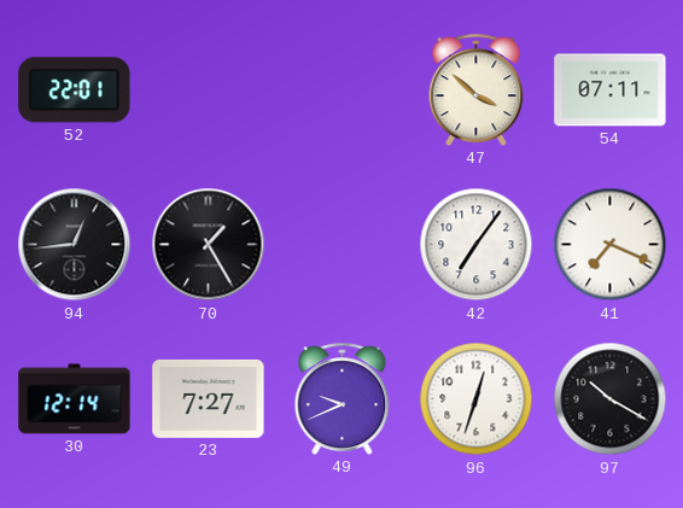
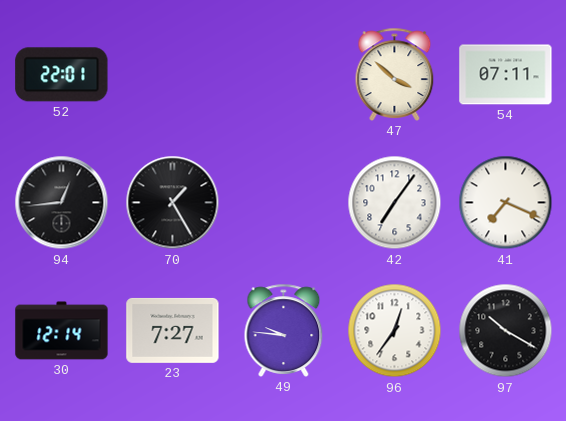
49: 9:41 -> 9:46
96: 12:33 -> 12:36
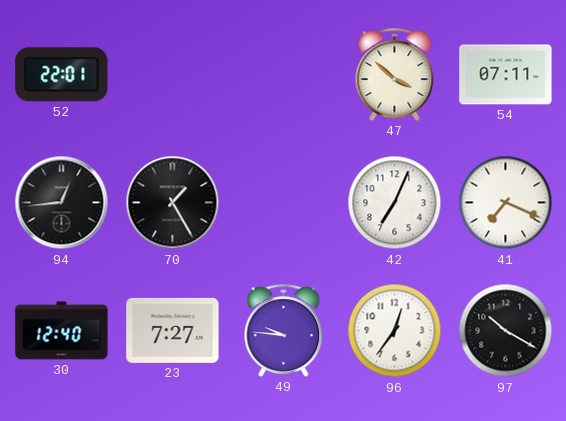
42: 7:06 -> 7:04
30: 12:14 -> 12:40
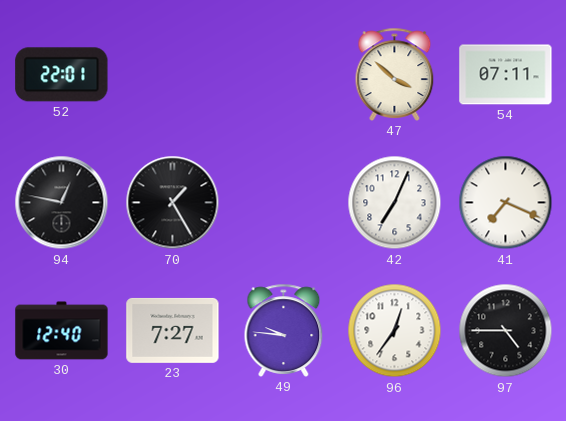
94: 12:44 -> 12:47
97: 10:20 -> 4:45
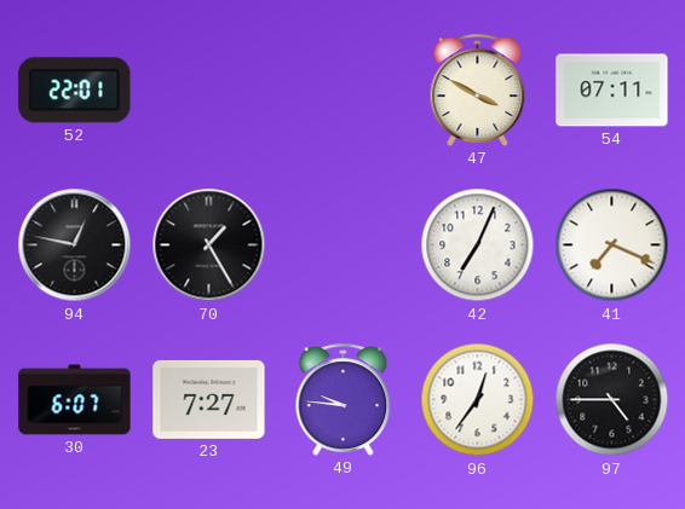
47: 3:52 -> 3:50
30: 12:40 -> 6:07
